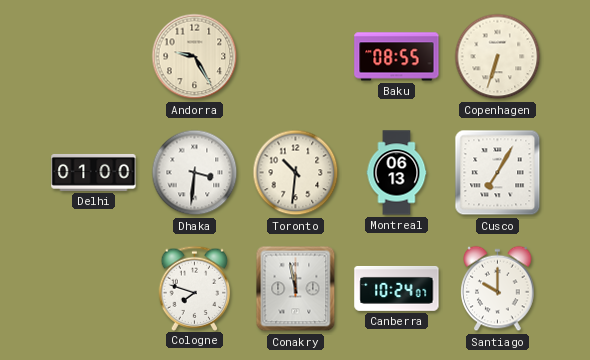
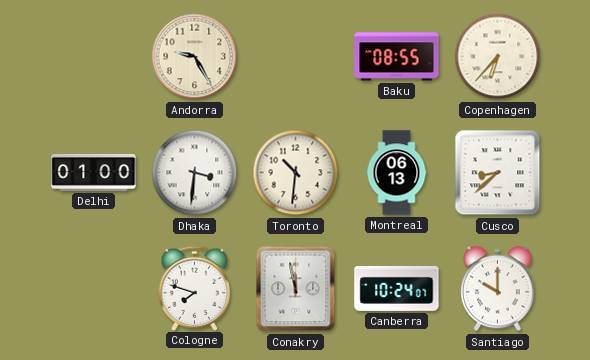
Copenhagen: 6:33 -> 6:37
Cusco: 7:05 -> 8:38
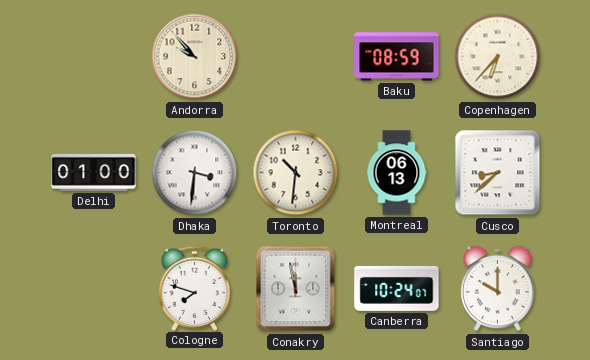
Andorra: 9:25 -> 9:53
Baku: 08:55 -> 08:59
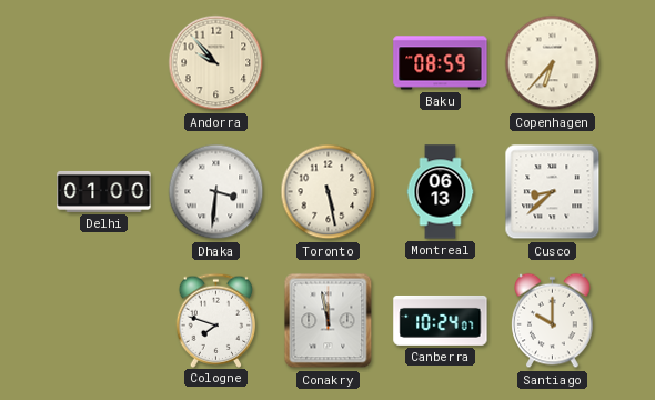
Toronto: 10:31 -> 5:28
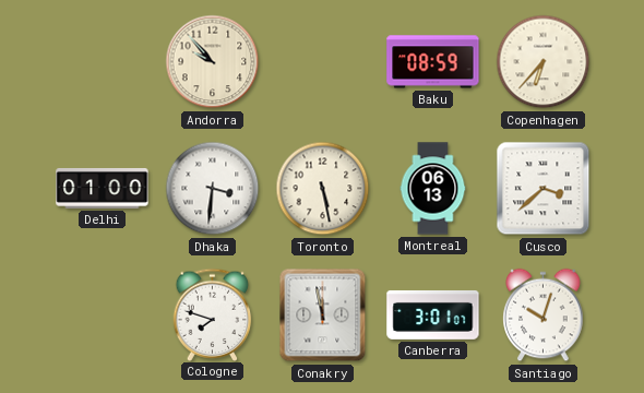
Cusco: 8:38 -> 3:38
Canberra: 10:24 -> 3:01
Santiago: 10:00 -> 10:03
